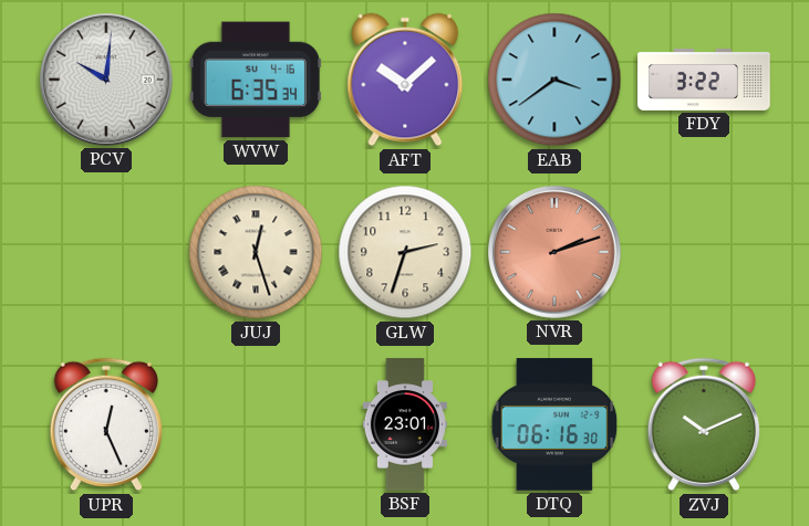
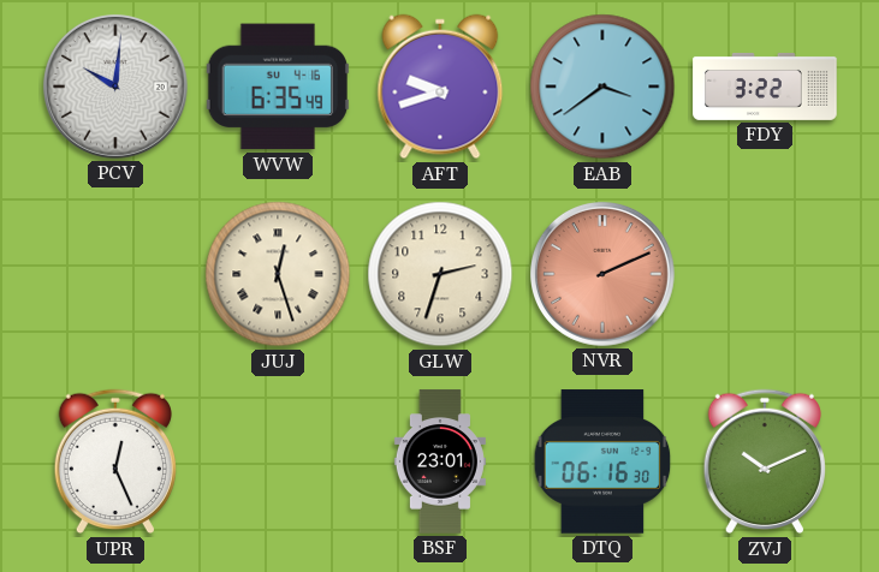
WVW: 6:35:34 -> 6:35:49
AFT: 10:08 -> 9:42
NVR: 2:12 -> 2:11
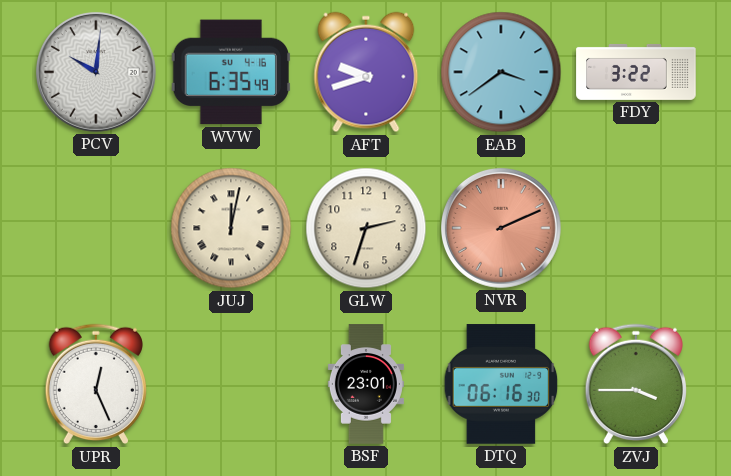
JUJ: 12:27 -> 12:02
ZVJ: 10:11 -> 3:45
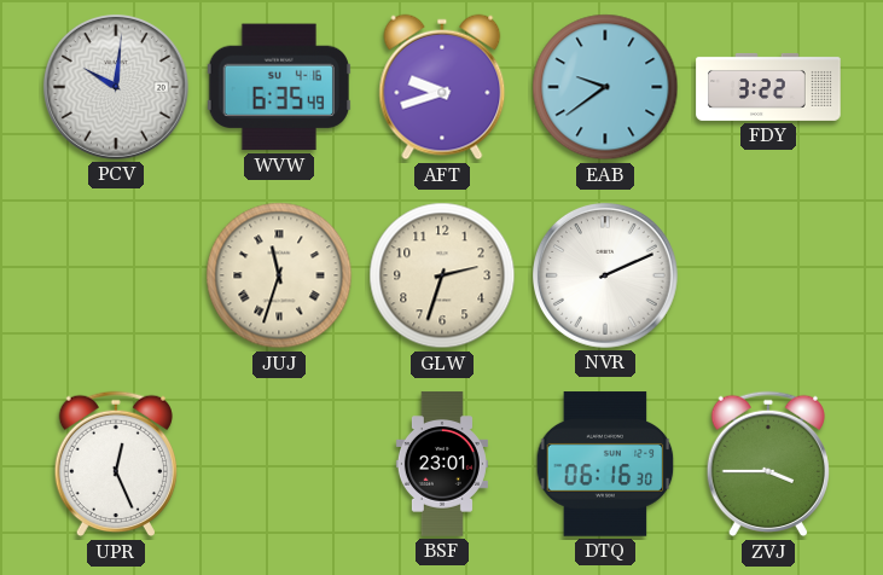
EAB: 3:39 -> 9:39
JUJ: 12:02 -> 11:33
NVR dial: salmon -> white
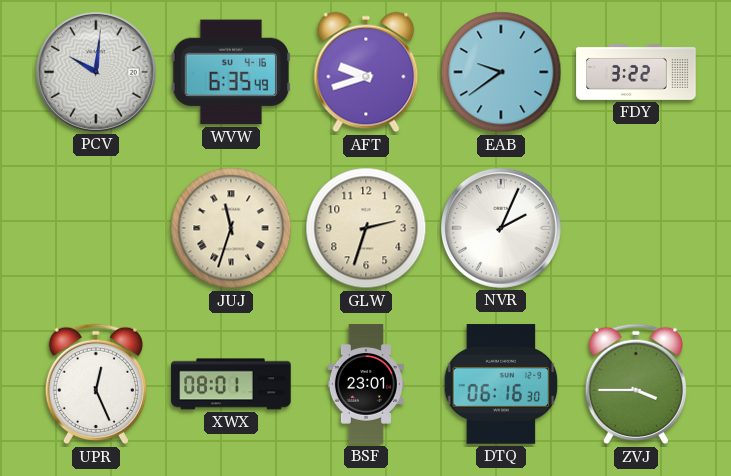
NVR: 2:11 -> 2:04
XWX: none -> 08:01
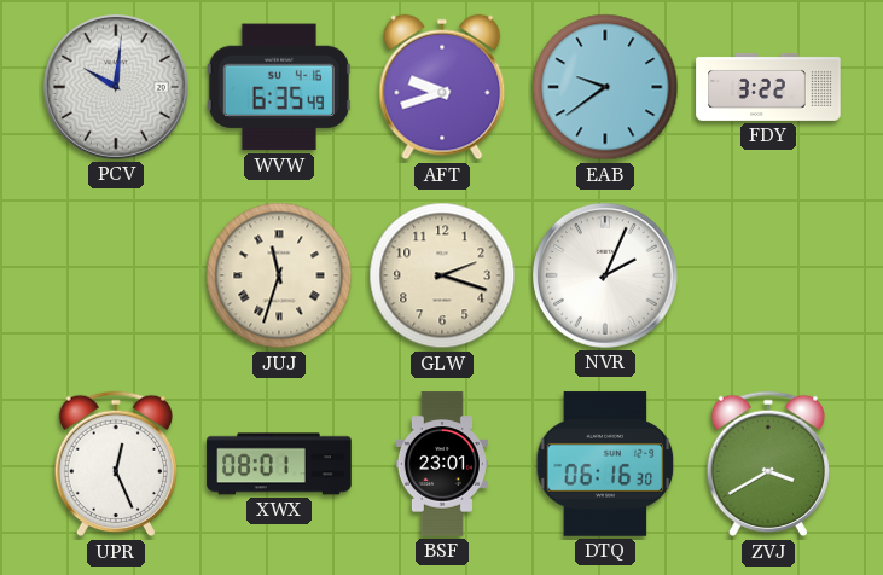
GLW: 2:33 -> 2:18
ZVJ: 3:45 -> 3:40
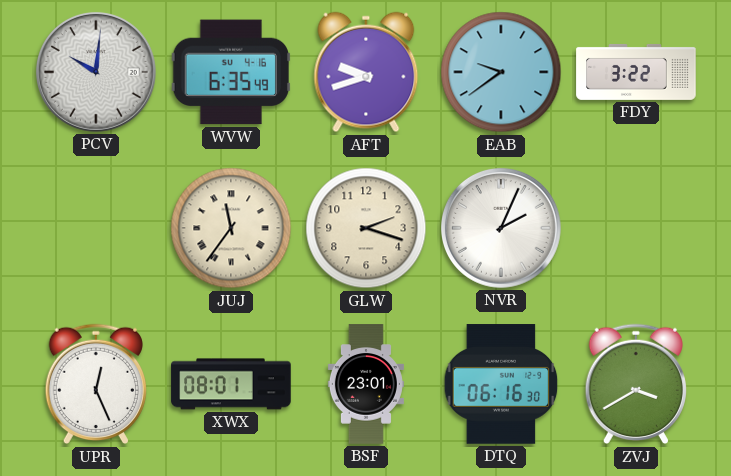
JUJ: 11:33 -> 11:36
